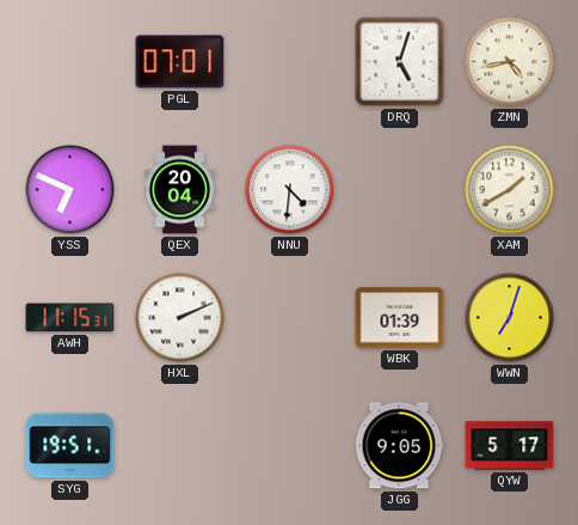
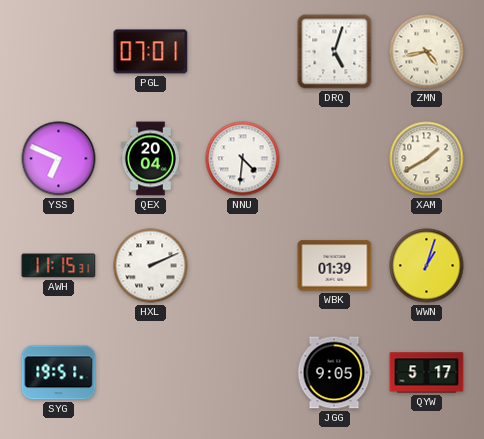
WWN: 7:03 -> 1:03
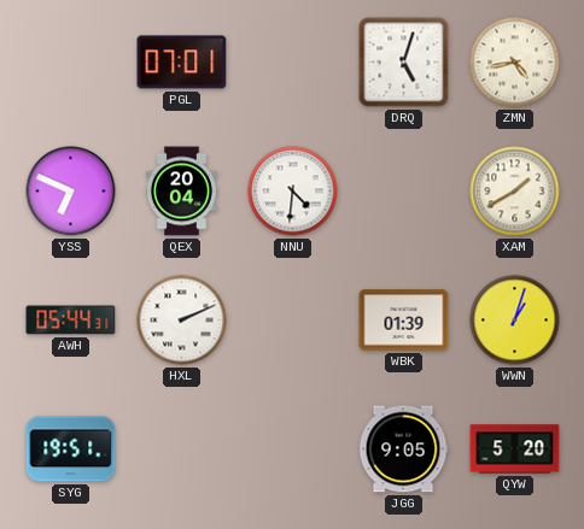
AWH: 11:15 -> 05:44
QYW: 5:17 -> 5:20
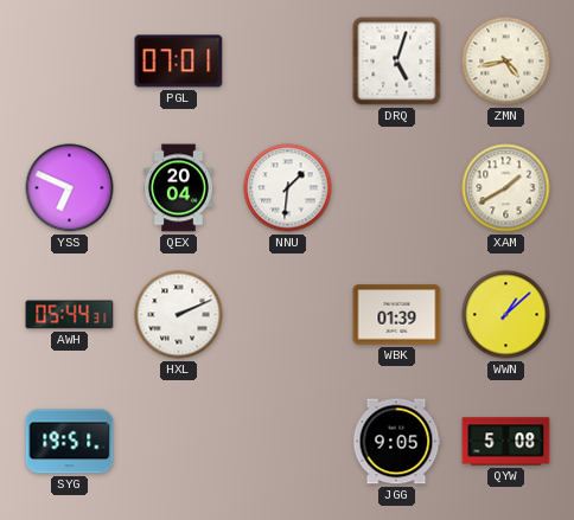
NNU: 4:31 -> 1:31
WWN: 1:03 -> 1:08
QYW: 5:20 -> 5:08
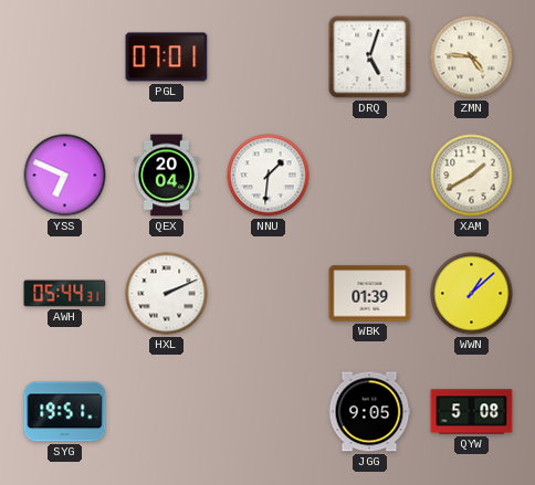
ZMN: 4:43 -> 4:46
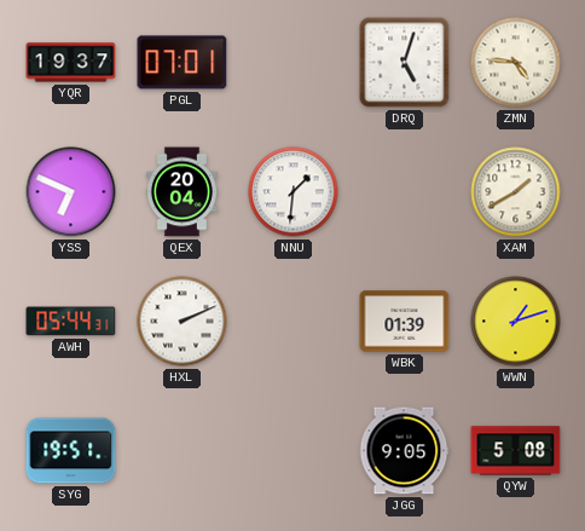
YQR: none -> 19:37
WWN: 1:08 -> 1:12
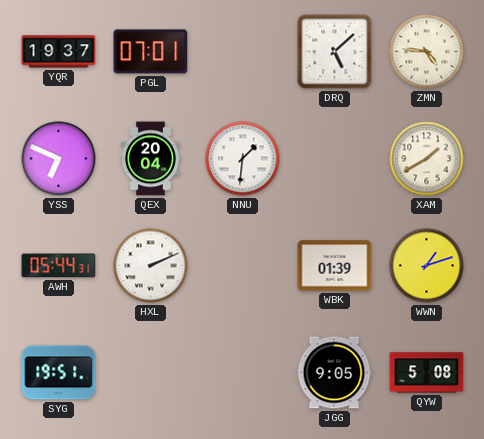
DRQ: 5:03 -> 5:08
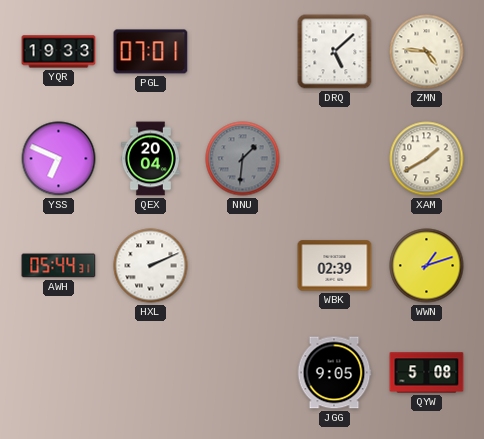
YQR: 19:37 -> 19:33
NNU dial: white -> grey
WBK: 01:39 -> 02:39
SYG: 19:51 -> none
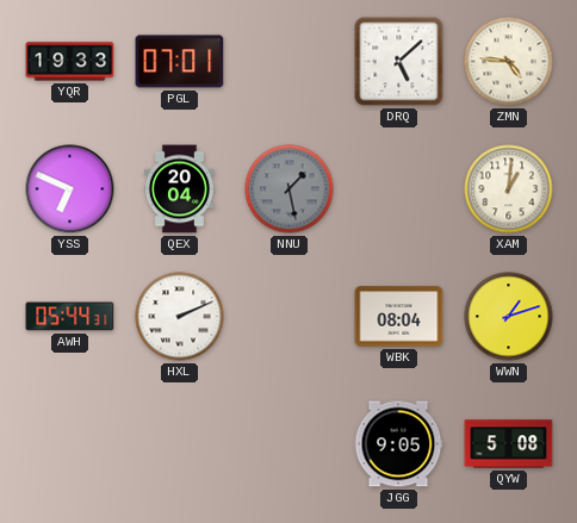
NNU: 1:31 -> 1:28
XAM: 1:40 -> 1:01
WBK: 02:39 -> 08:04
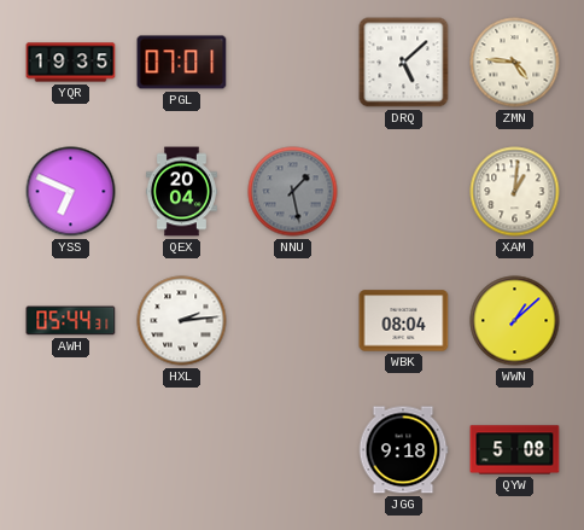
YQR: 19:33 -> 19:35
HXL: 2:11 -> 2:14
WWN: 1:12 -> 1:08
JGG: 9:05 -> 9:18
